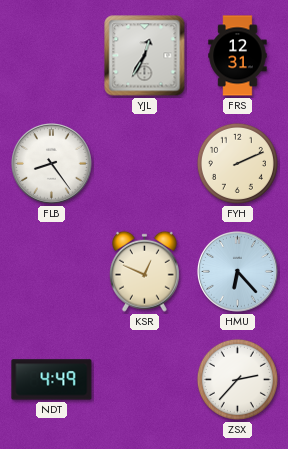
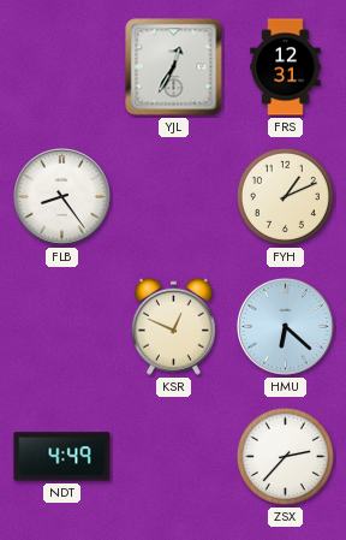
FYH: 2:11 -> 1:11
HMU: 6:23 -> 6:22
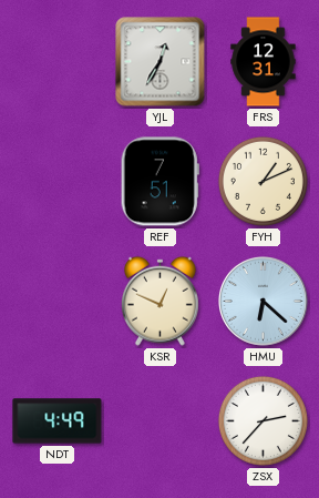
FLB: 8:24 -> none
REF: none -> 7:51
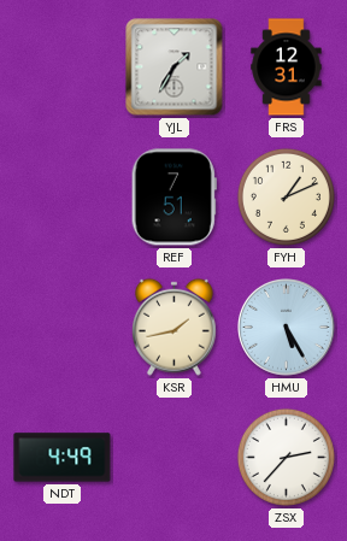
YJL: 12:35 -> 1:35
KSR: 12:49 -> 1:43
HMU: 6:22 -> 5:25
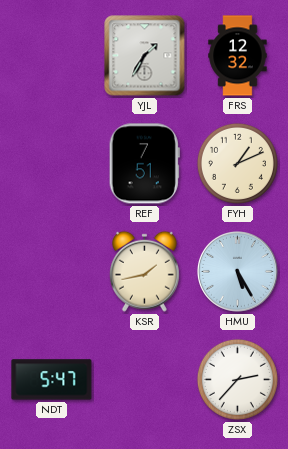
FRS: 12:31 -> 12:32
NDT: 4:49 -> 5:47
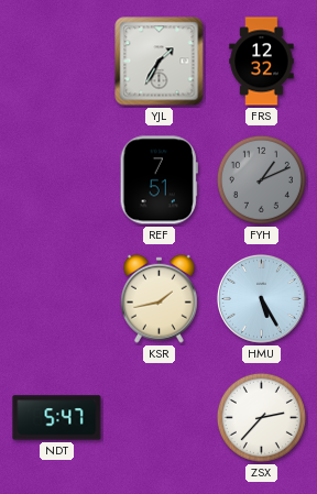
FYH dial: cream -> grey
